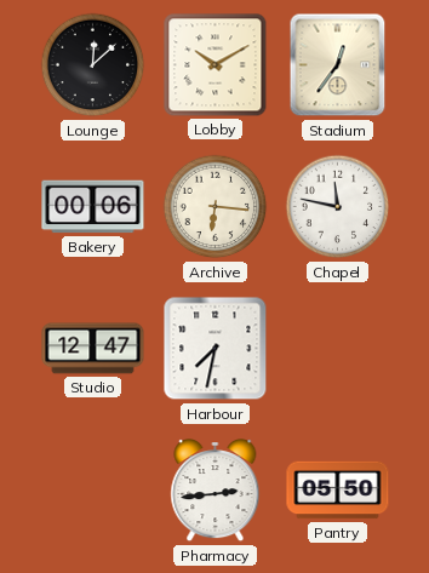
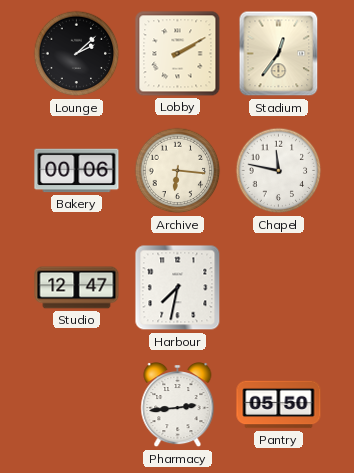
Lounge: 12:08 -> 2:08
Lobby: 10:10 -> 2:10
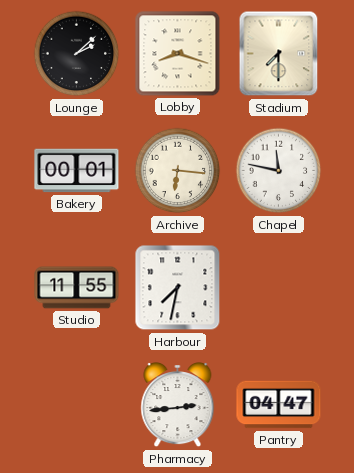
Lobby: 2:10 -> 8:18
Stadium: 12:36 -> 7:30
Bakery: 00:06 -> 00:01
Studio: 12:47 -> 11:55
Pantry: 05:50 -> 04:47
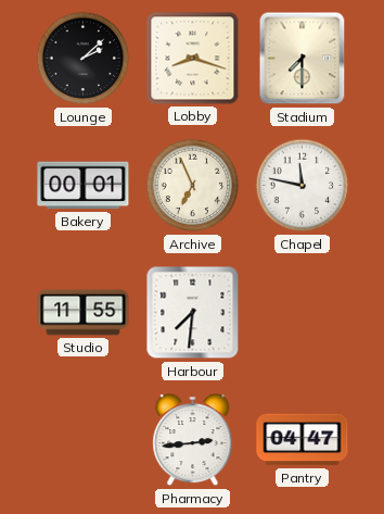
Archive: 6:16 -> 6:56
Harbour: 7:32 -> 7:31
